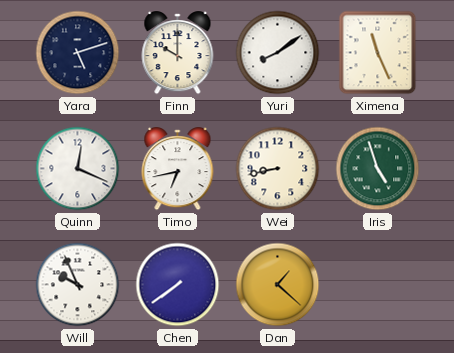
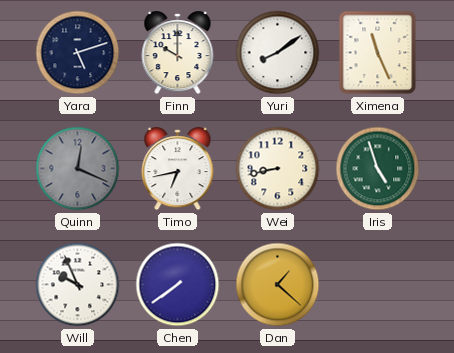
Quinn dial: white -> grey
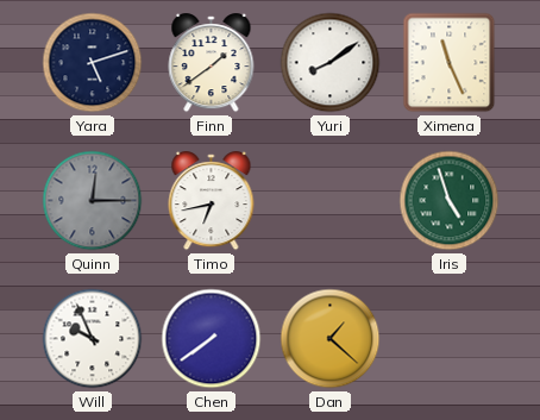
Finn: 10:00 -> 1:39
Quinn: 12:19 -> 12:15
Wei: 8:43 -> none
